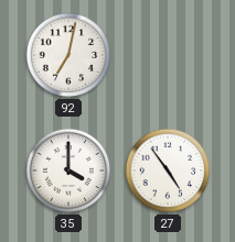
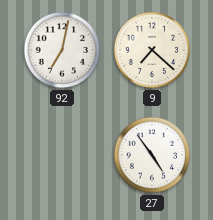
9: none -> 7:22
35: 4:00 -> none
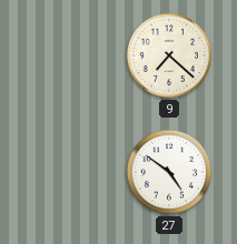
92: 7:02 -> none
27: 4:54 -> 4:51
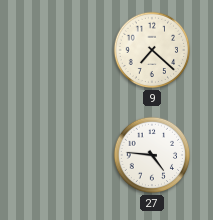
27: 4:51 -> 4:46
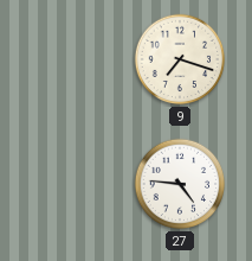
9: 7:22 -> 7:18
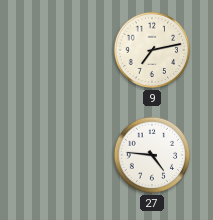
9: 7:18 -> 7:13
